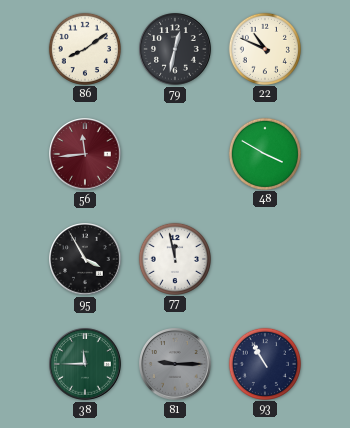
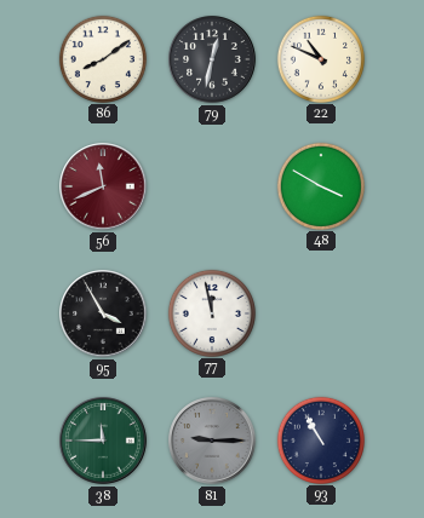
56: 11:44 -> 11:41
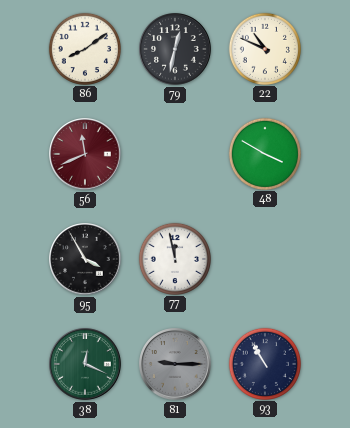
38: 11:45 -> 12:19
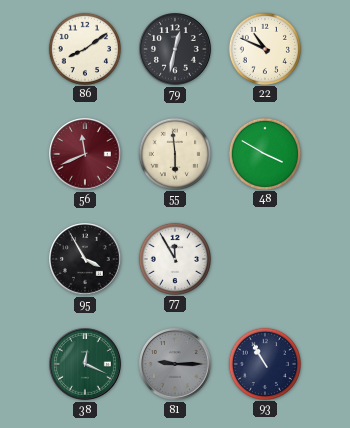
55: none -> 5:59
77: 11:58 -> 11:55
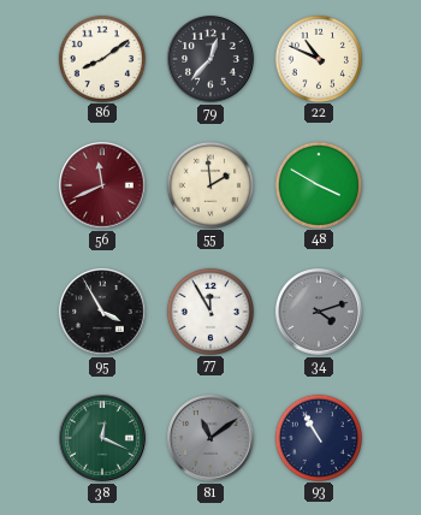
79: 12:32 -> 12:37
55: 5:59 -> 1:59
34: none -> 4:12
81: 9:15 -> 11:09
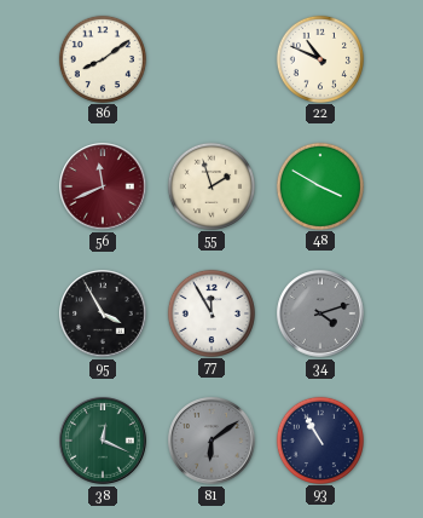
79: 12:37 -> none
55: 1:59 -> 1:57
81: 11:09 -> 6:09
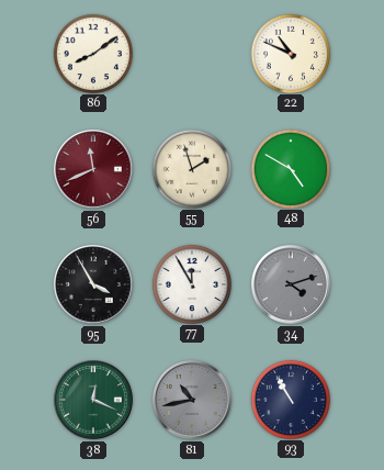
48: 3:50 -> 4:50
81: 6:09 -> 10:43
